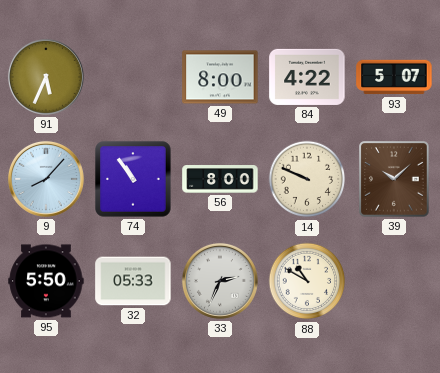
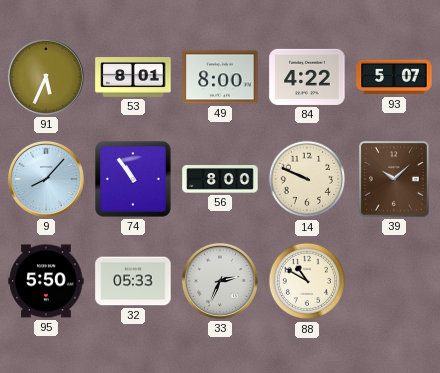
53: none -> 8:01
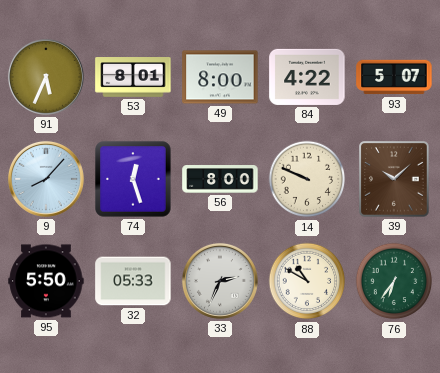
74: 10:54 -> 12:27
76: none -> 6:36
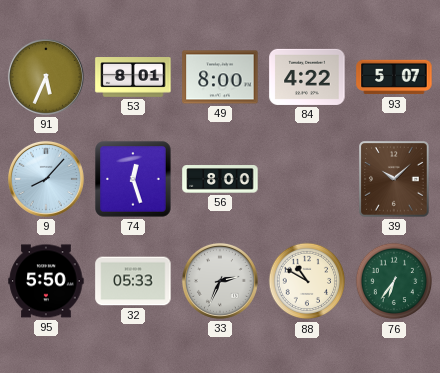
14: 9:49 -> none
